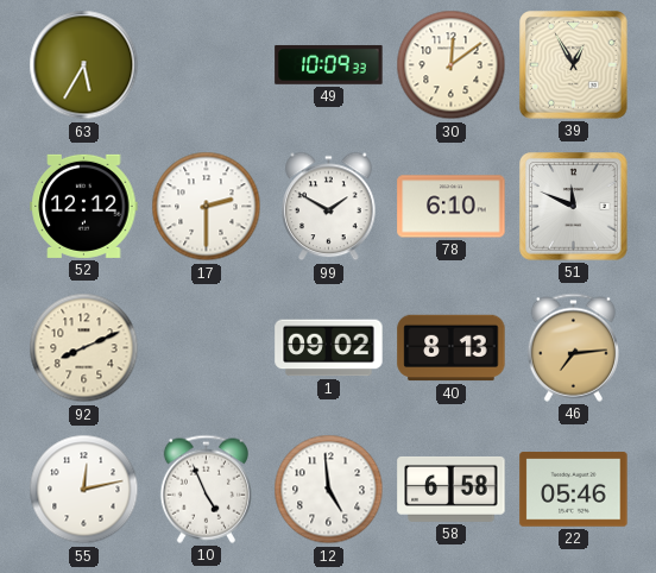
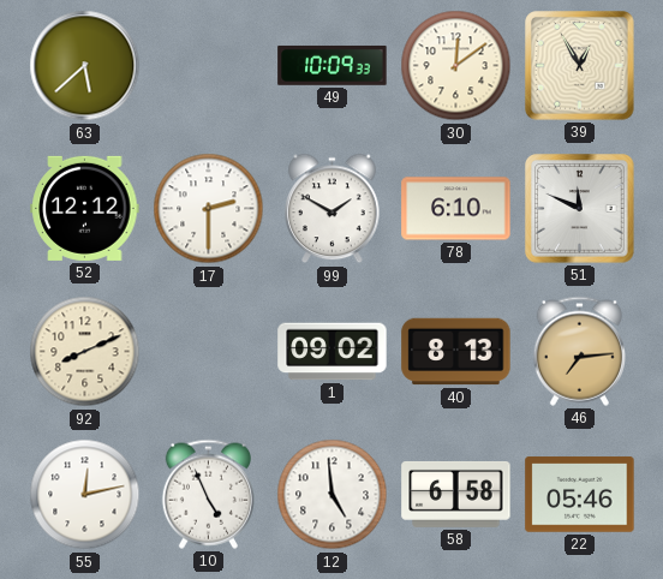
63: 5:35 -> 5:38
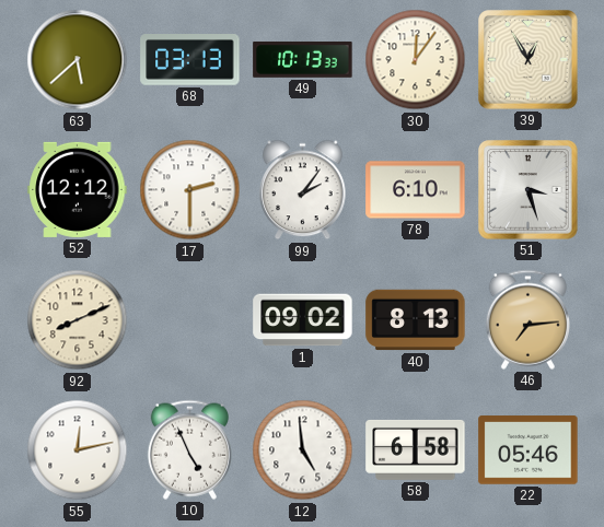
68: none -> 03:13
49: 10:09 -> 10:13
30: 12:09 -> 12:06
99: 1:50 -> 2:06
51: 11:49 -> 3:27
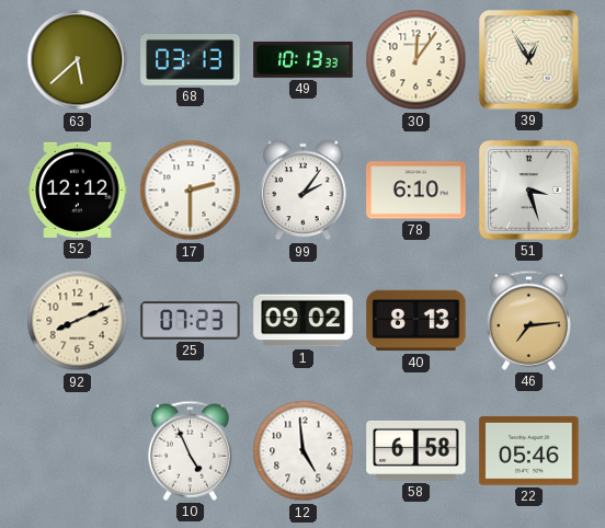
25: none -> 07:23
55: 12:13 -> none
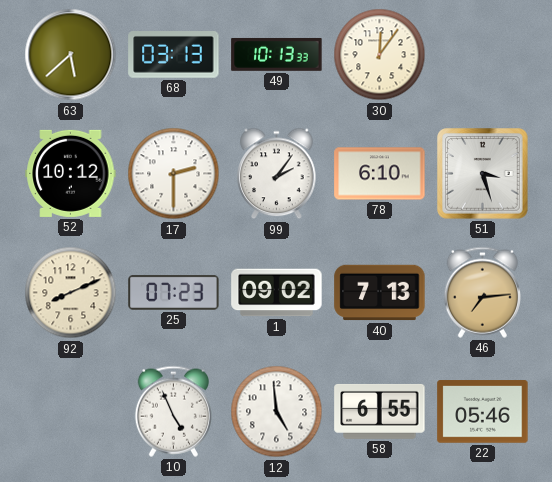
39: 12:55 -> none
52: 12:12 -> 10:12
40: 8:13 -> 7:13
58: 6:58 -> 6:55
